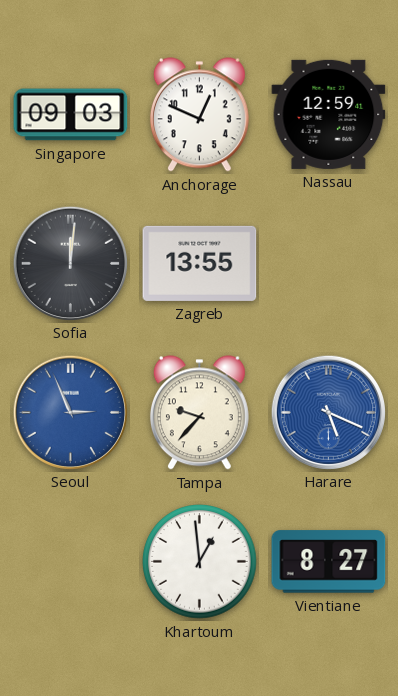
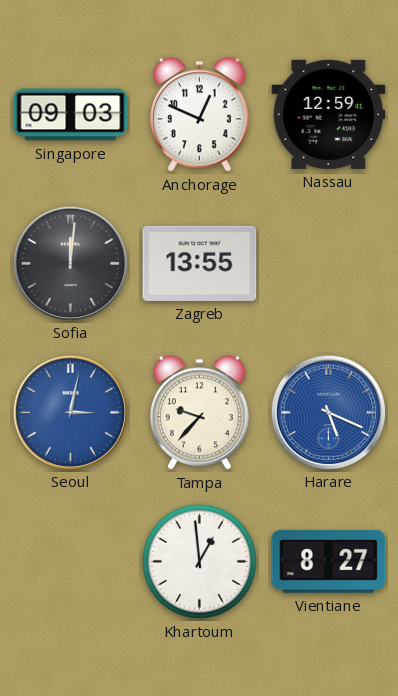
Seoul: 2:56 -> 3:02
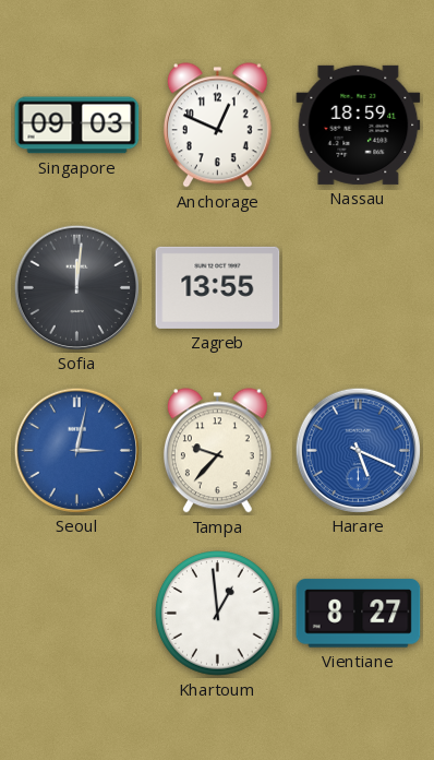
Nassau: 12:59 -> 18:59
